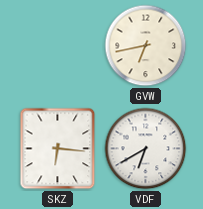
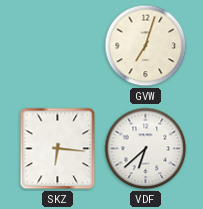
GVW: 6:43 -> 7:03
VDF: 6:40 -> 6:38
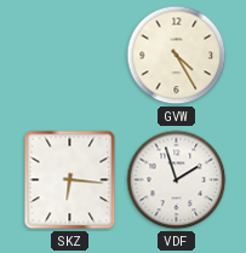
GVW: 7:03 -> 4:25
VDF: 6:38 -> 1:57
